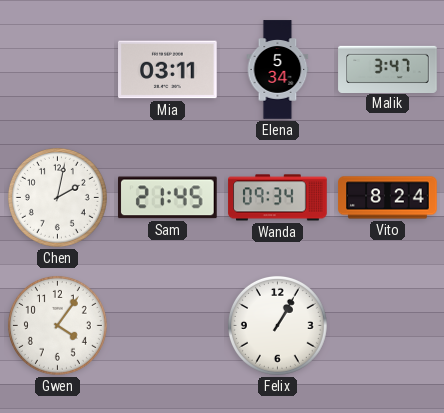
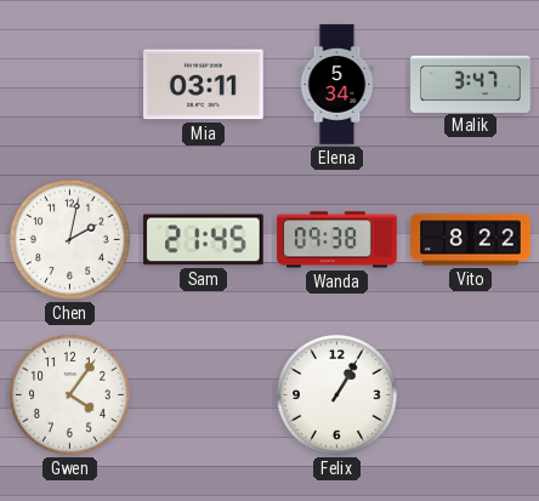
Wanda: 09:34 -> 09:38
Vito: 8:24 -> 8:22
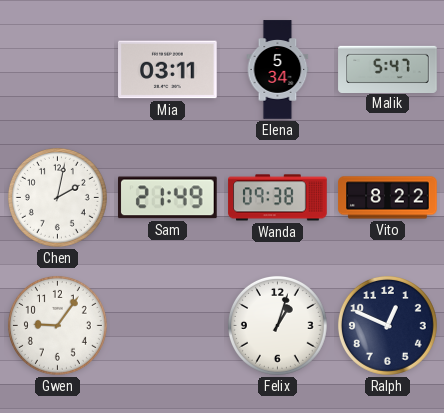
Malik: 3:47 -> 5:47
Sam: 21:45 -> 21:49
Gwen: 4:06 -> 9:06
Felix: 1:05 -> 1:03
Ralph: none -> 12:49
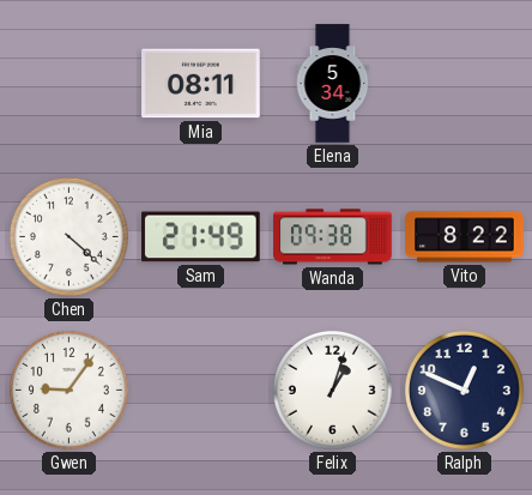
Mia: 03:11 -> 08:11
Malik: 5:47 -> none
Chen: 2:02 -> 4:22
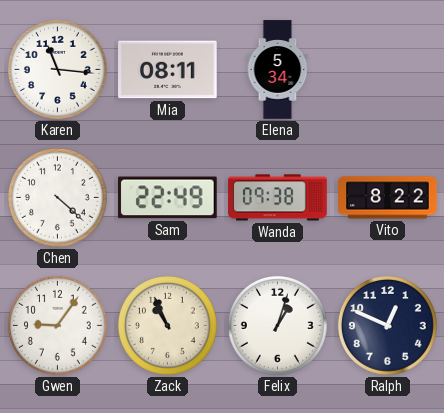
Karen: none -> 11:16
Sam: 21:49 -> 22:49
Zack: none -> 10:56
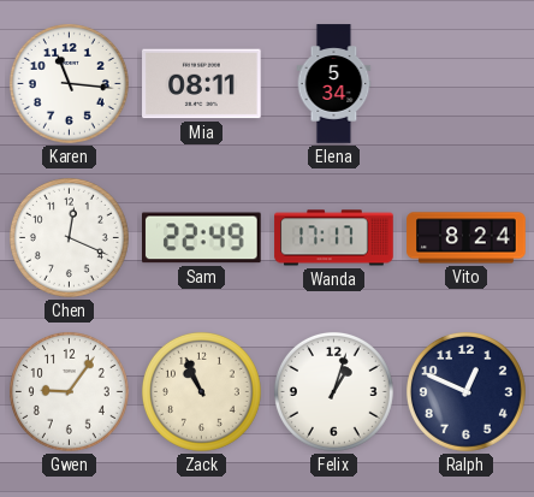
Chen: 4:22 -> 12:19
Wanda: 09:38 -> 17:17
Vito: 8:22 -> 8:24
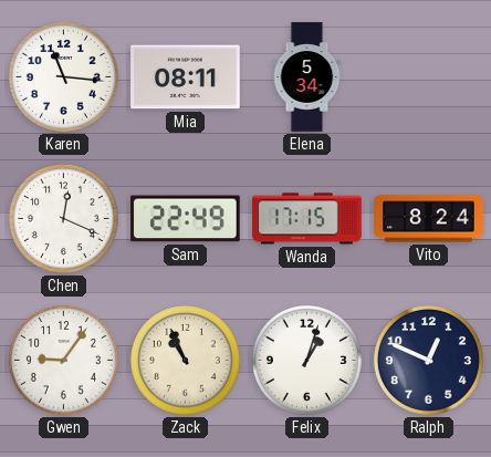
Wanda: 17:17 -> 17:15
